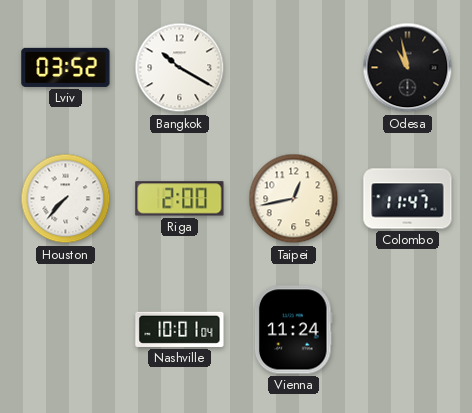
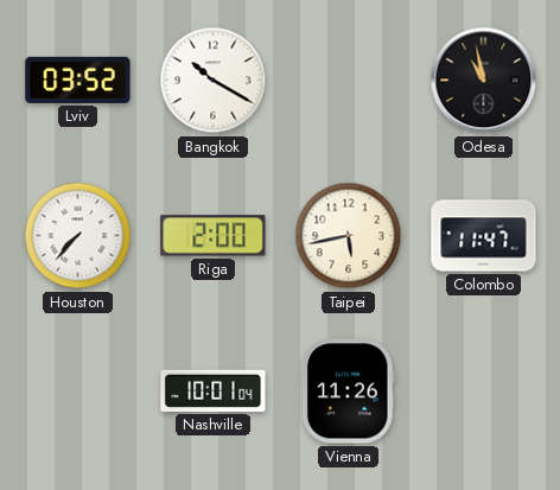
Taipei: 12:43 -> 5:43
Vienna: 11:24 -> 11:26
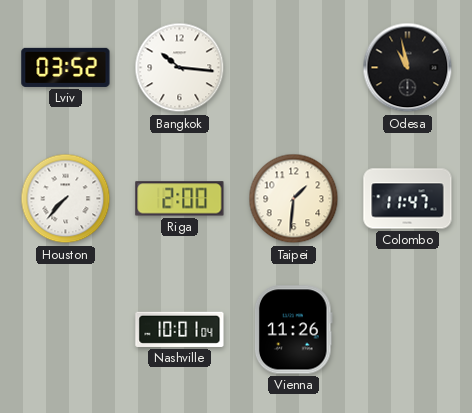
Bangkok: 10:20 -> 10:16
Taipei: 5:43 -> 1:31
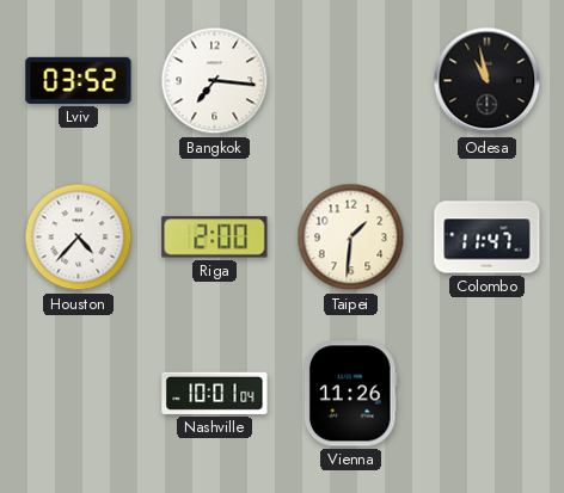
Bangkok: 10:16 -> 7:16
Houston: 7:37 -> 4:37
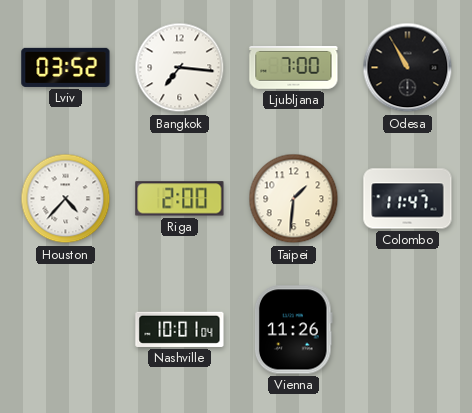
Ljubljana: none -> 7:00
Odesa: 10:58 -> 10:55
